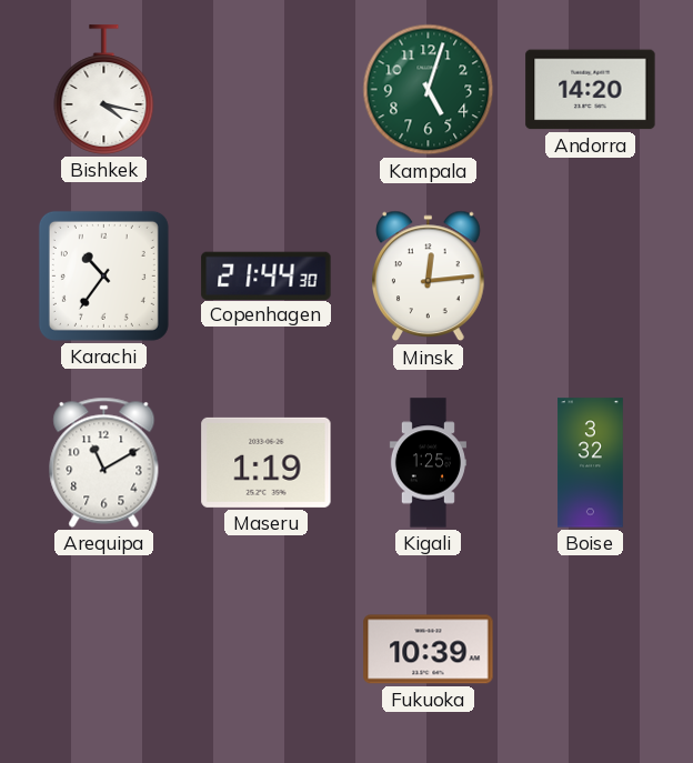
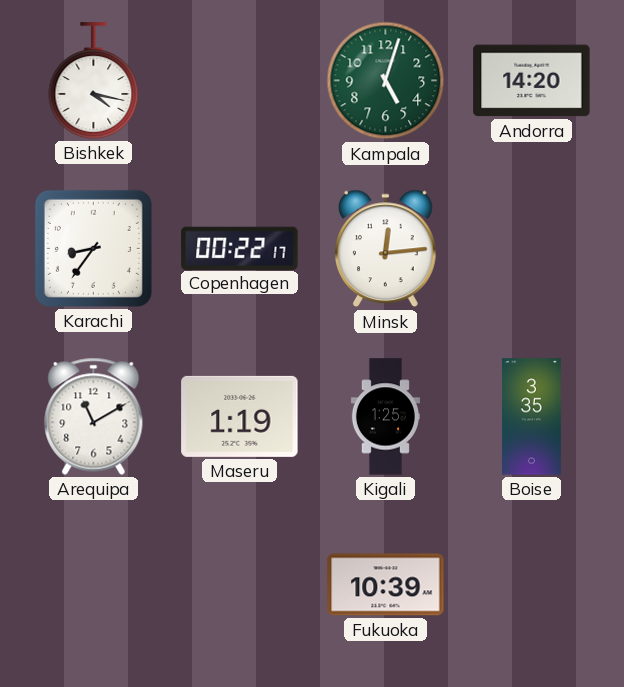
Karachi: 10:36 -> 8:36
Copenhagen: 21:44 -> 00:22
Boise: 3:32 -> 3:35
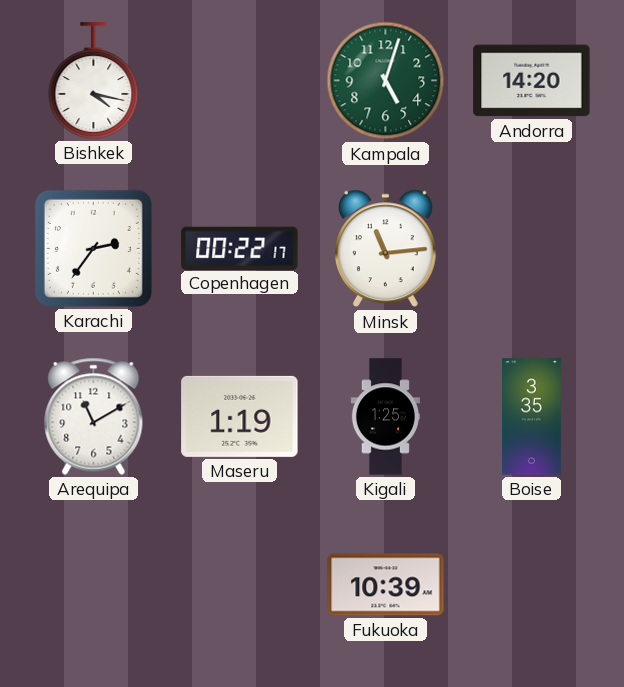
Karachi: 8:36 -> 2:36
Minsk: 12:14 -> 11:14
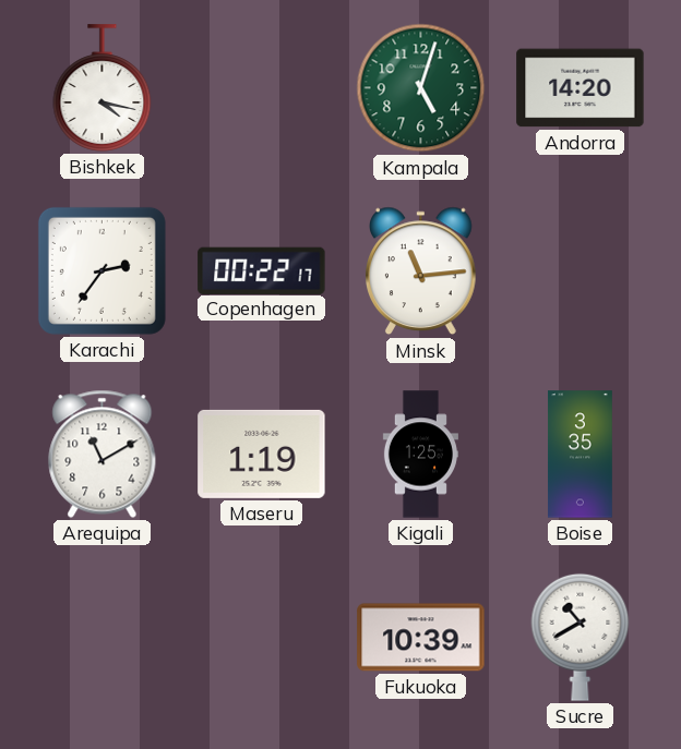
Sucre: none -> 10:40
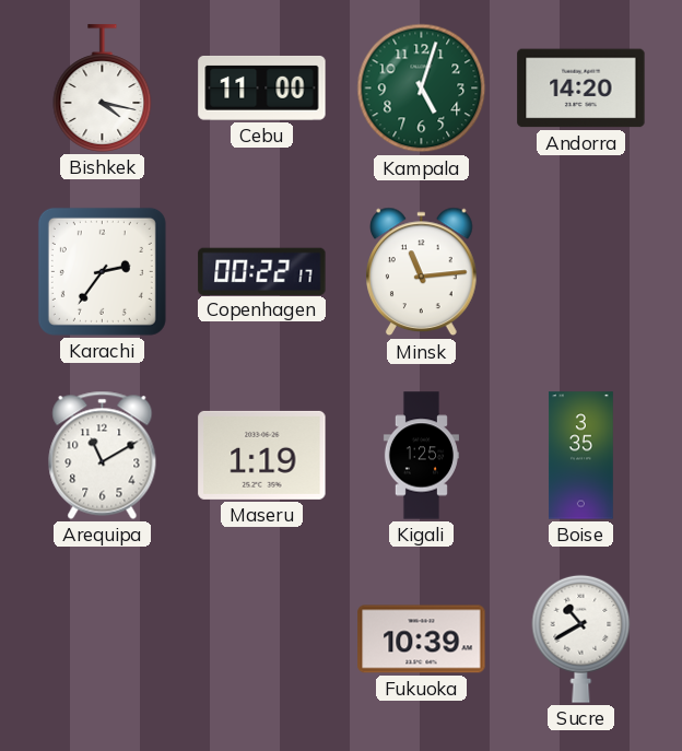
Cebu: none -> 11:00
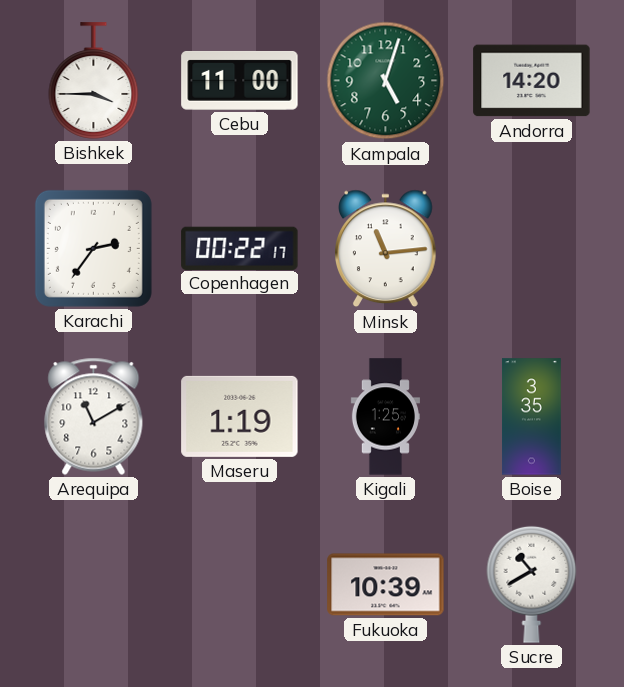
Bishkek: 4:17 -> 3:45
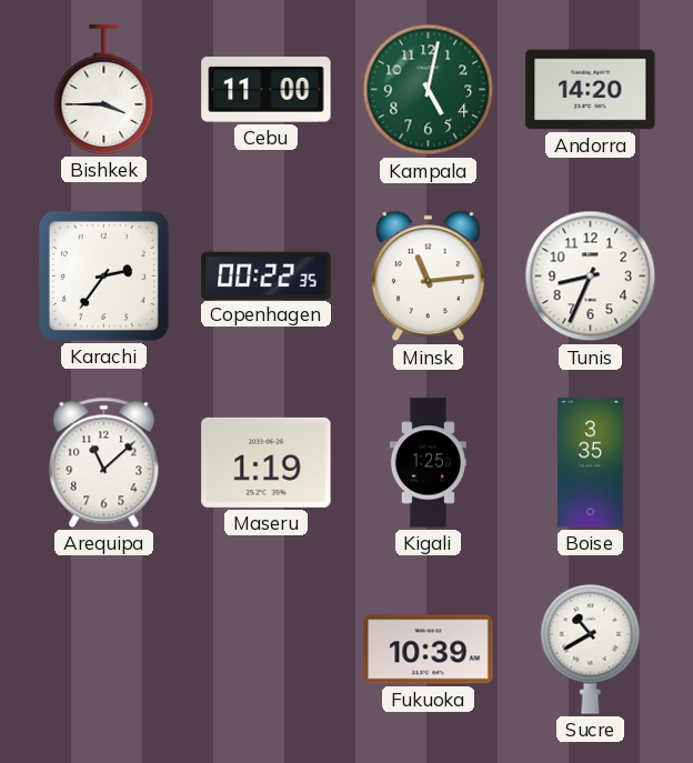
Kampala: 5:03 -> 5:02
Copenhagen: 00:22:17 -> 00:22:35
Tunis: none -> 8:34
Arequipa: 11:10 -> 11:08
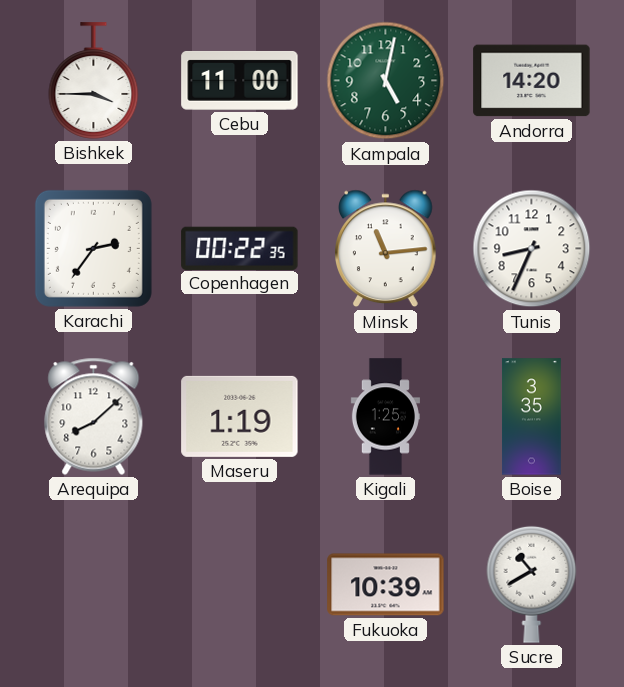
Arequipa: 11:08 -> 8:08
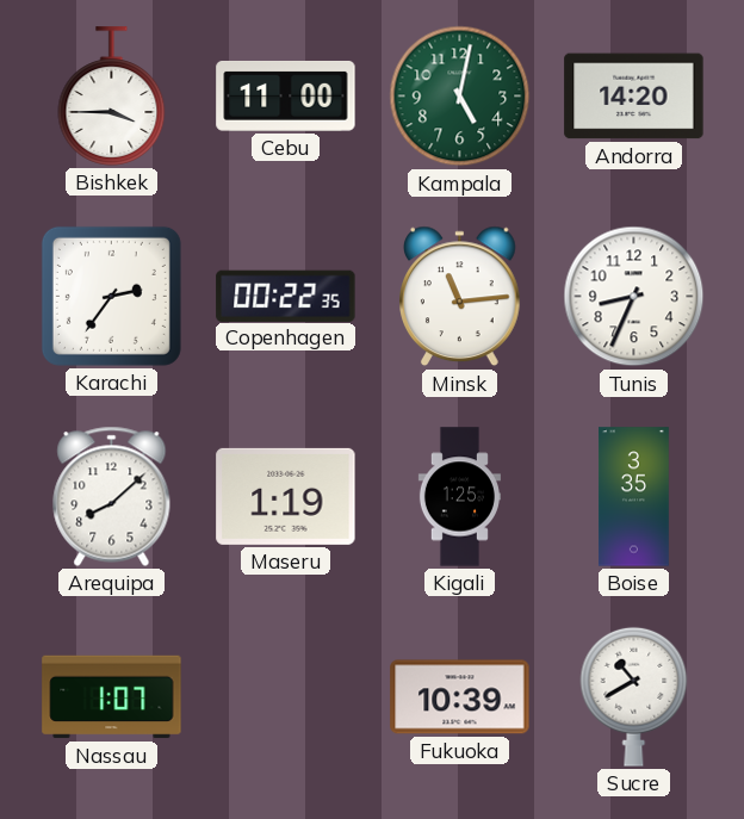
Nassau: none -> 1:07
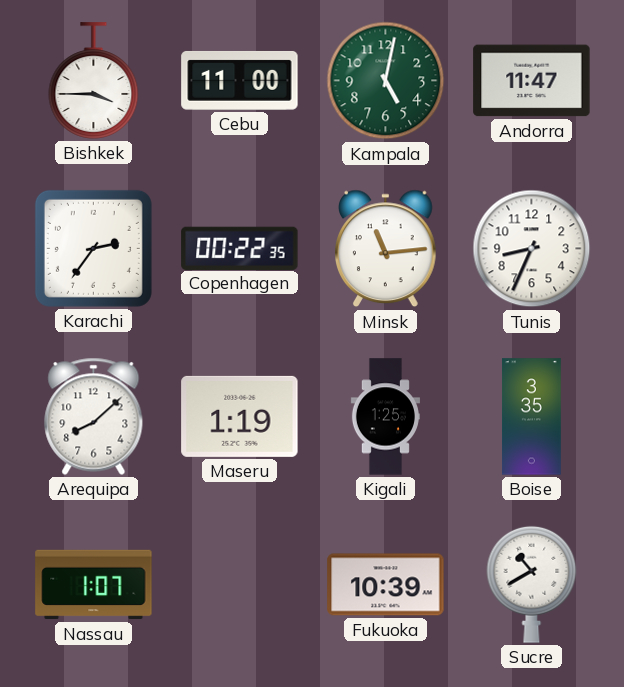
Andorra: 14:20 -> 11:47
